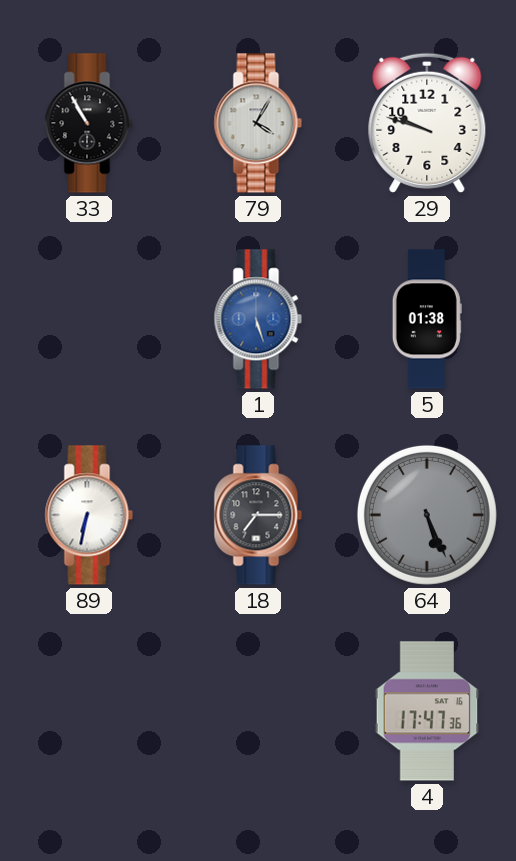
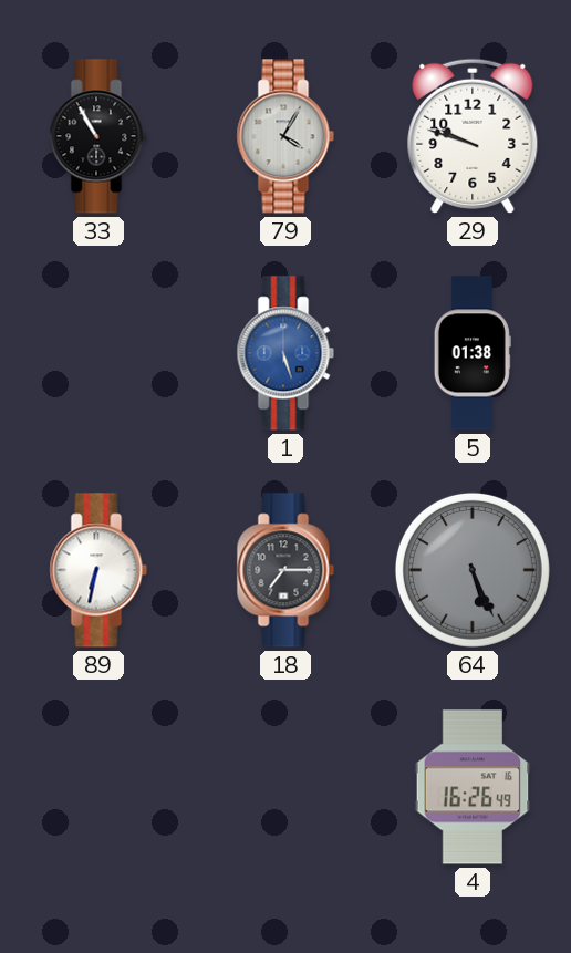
4: 17:47 -> 16:26
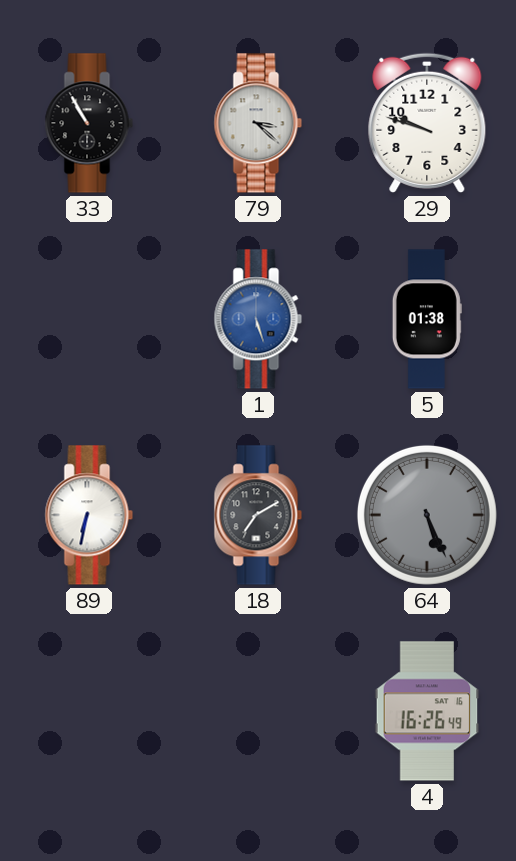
79: 4:05 -> 3:22
18: 7:15 -> 7:10
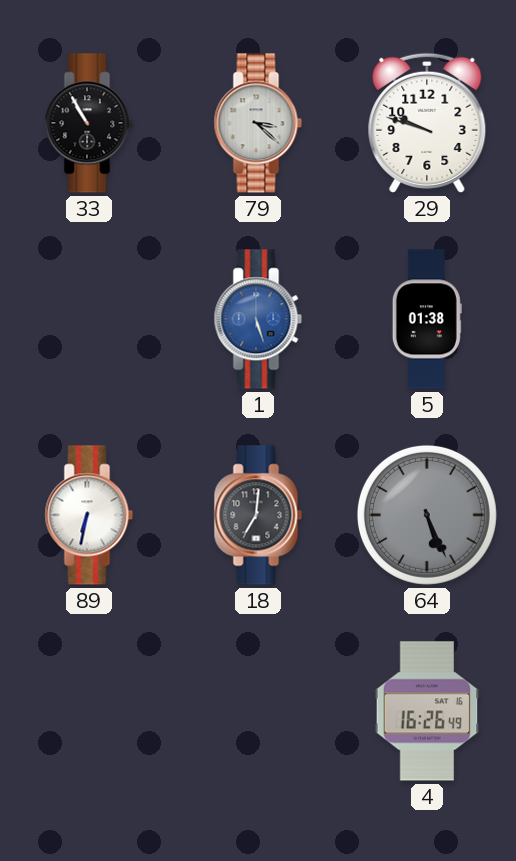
18: 7:10 -> 7:01
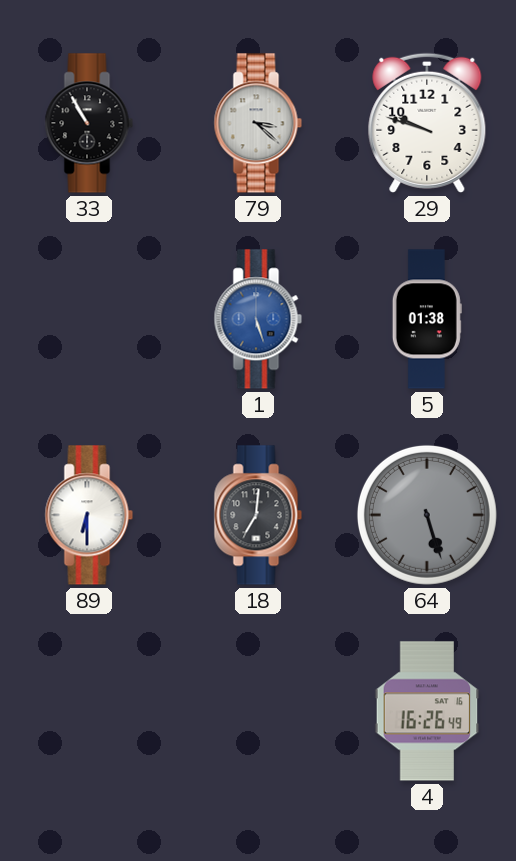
89: 6:32 -> 6:30
64: 5:26 -> 5:27
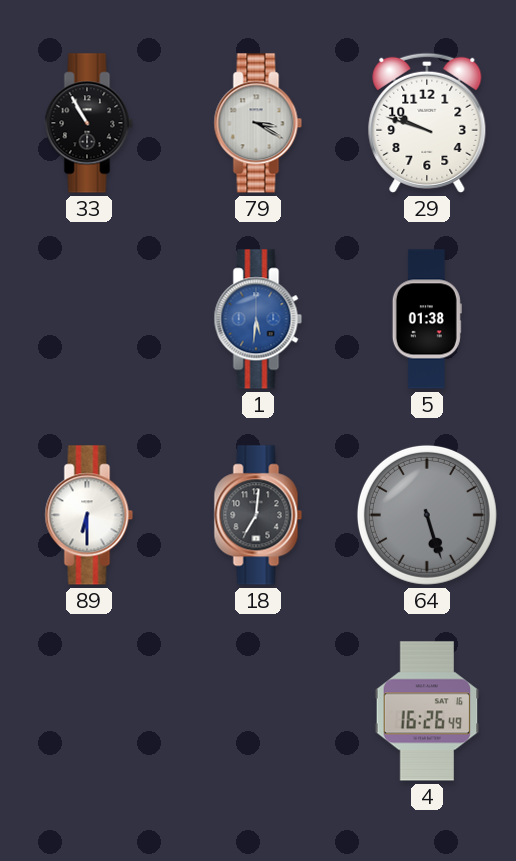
79: 3:22 -> 3:20
1: 5:27 -> 5:31
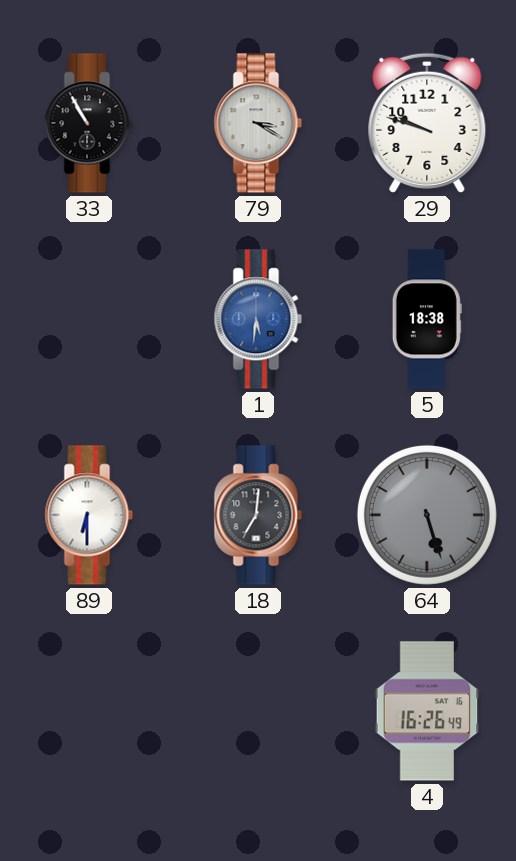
5: 01:38 -> 18:38
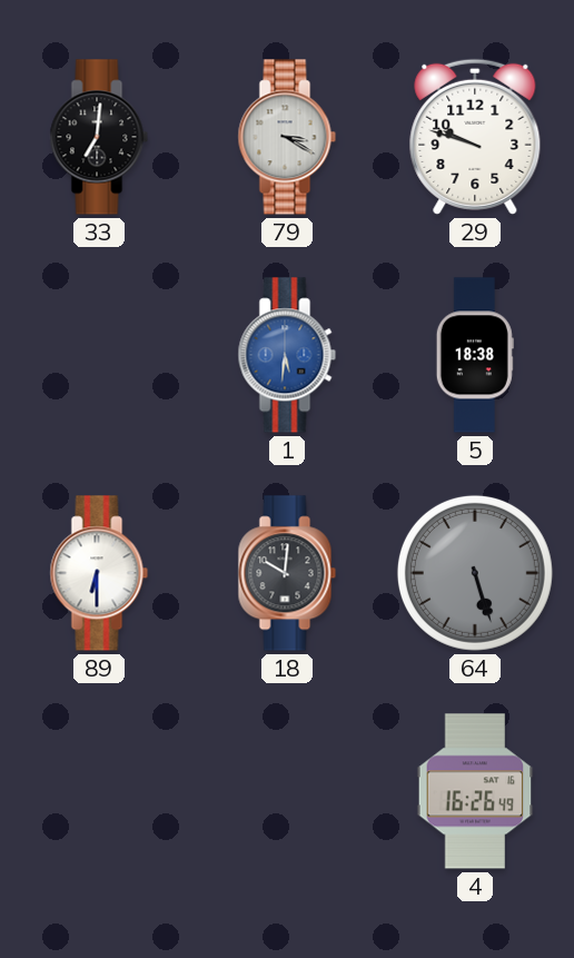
33: 10:55 -> 7:01
18: 7:01 -> 10:01
